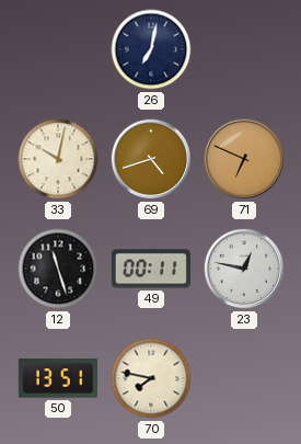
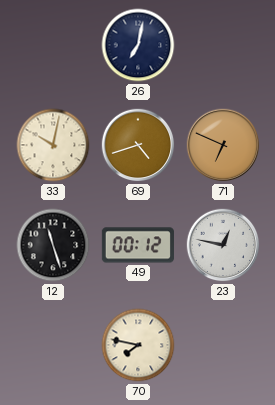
49: 00:11 -> 00:12
50: 13:51 -> none
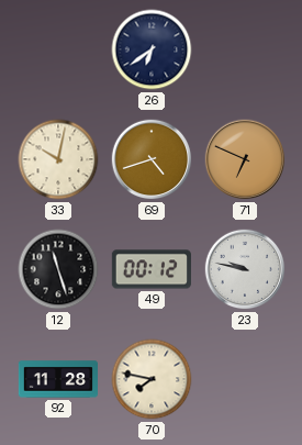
26: 7:02 -> 6:39
23: 12:47 -> 9:47
92: none -> 11:28
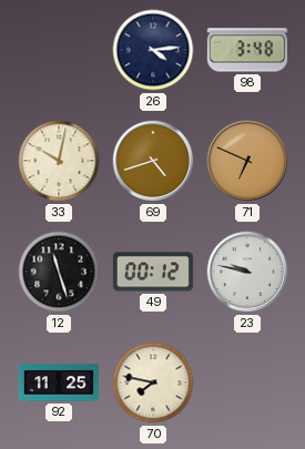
26: 6:39 -> 4:14
98: none -> 3:48
92: 11:28 -> 11:25
